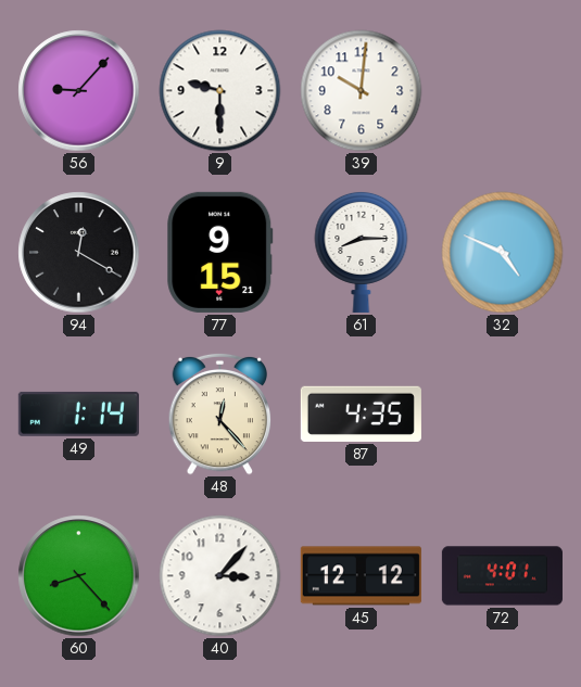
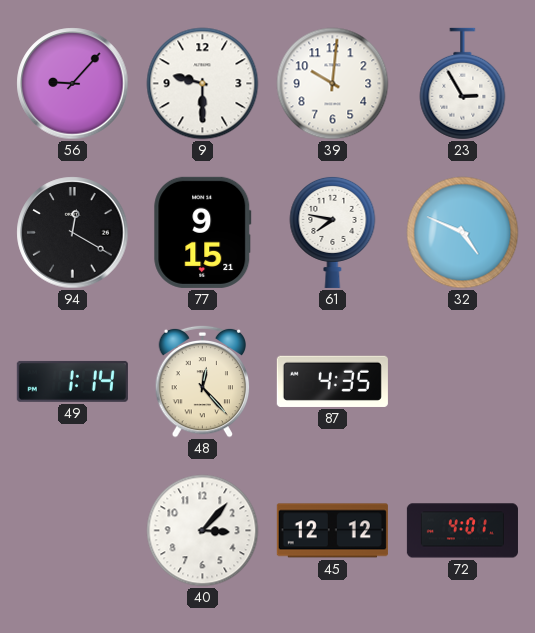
23: none -> 2:55
61: 8:15 -> 7:47
60: 8:23 -> none
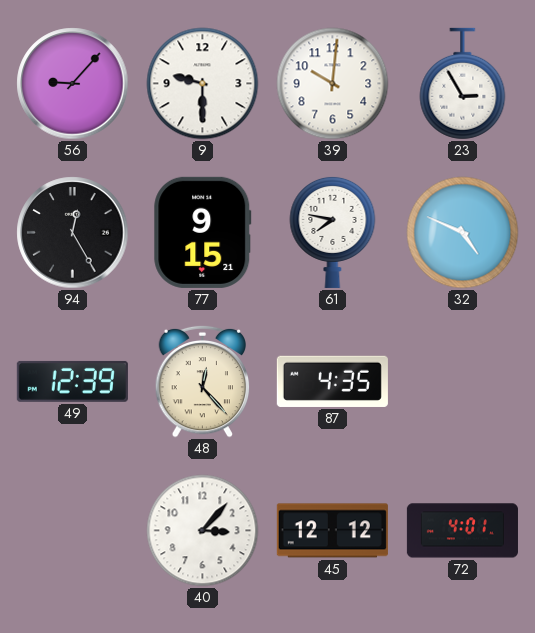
94: 12:20 -> 12:25
49: 1:14 -> 12:39
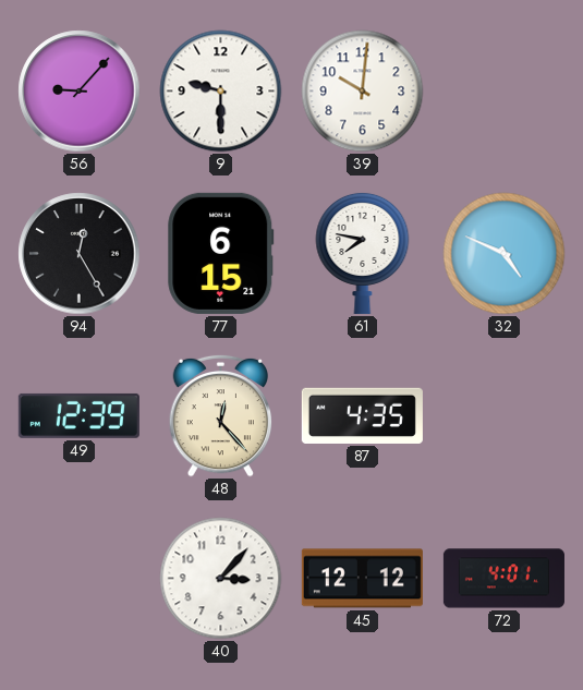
23: 2:55 -> none
77: 9:15 -> 6:15
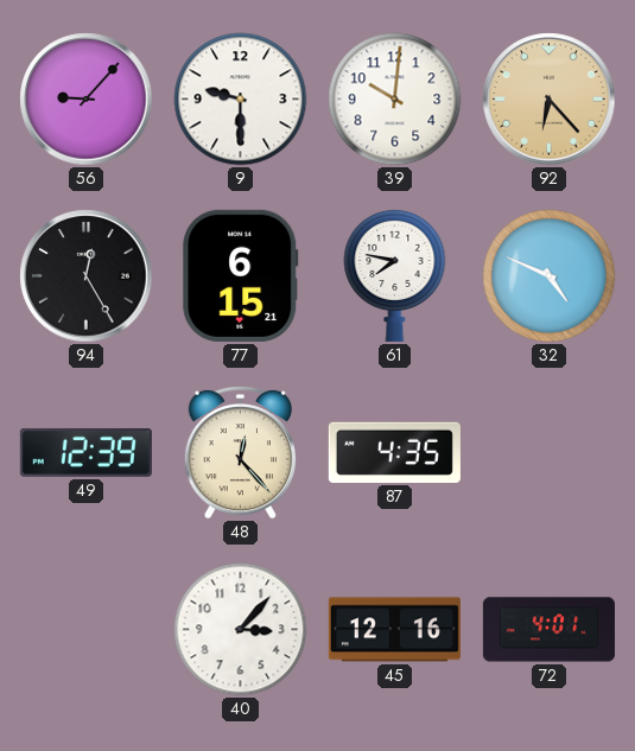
92: none -> 6:23
45: 12:12 -> 12:16
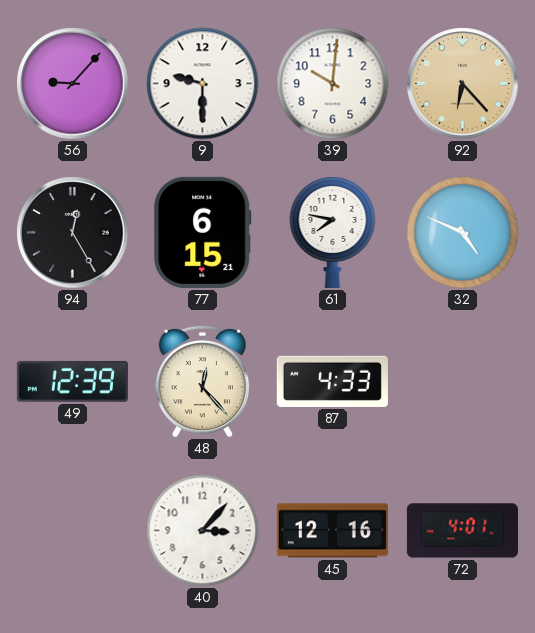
87: 4:35 -> 4:33
